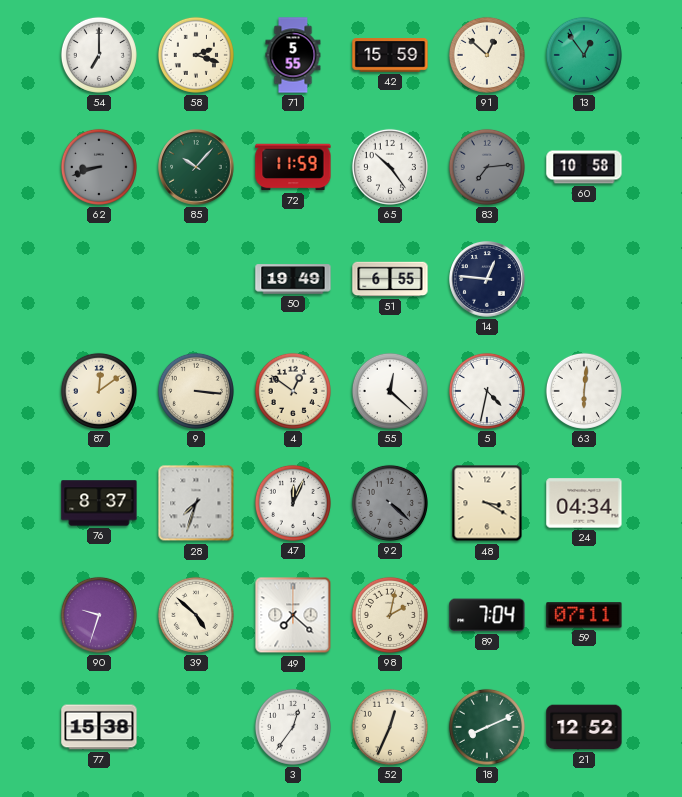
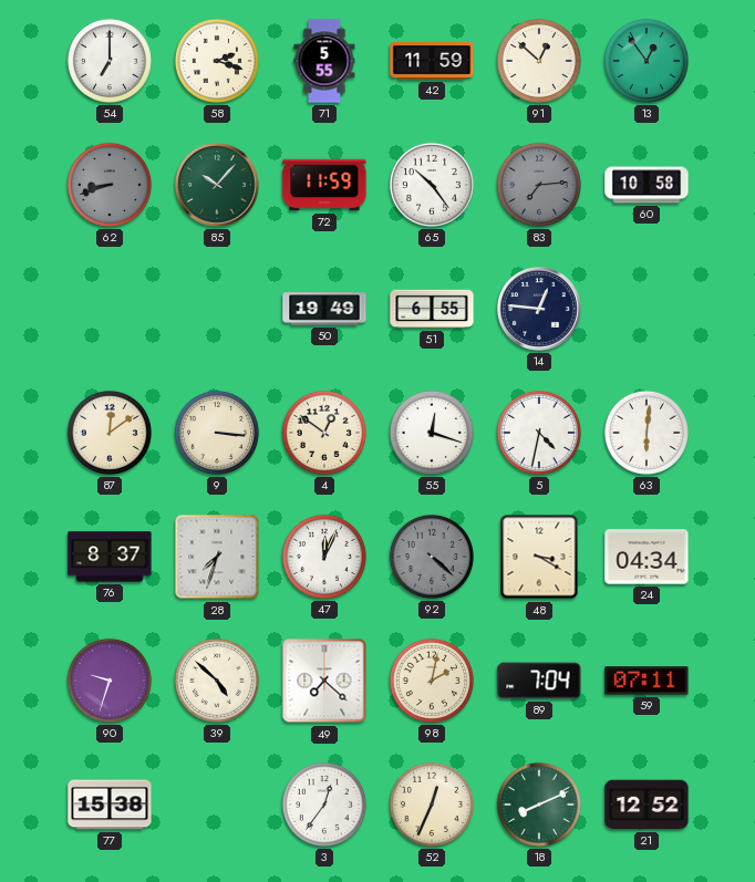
42: 15:59 -> 11:59
55: 12:22 -> 12:18
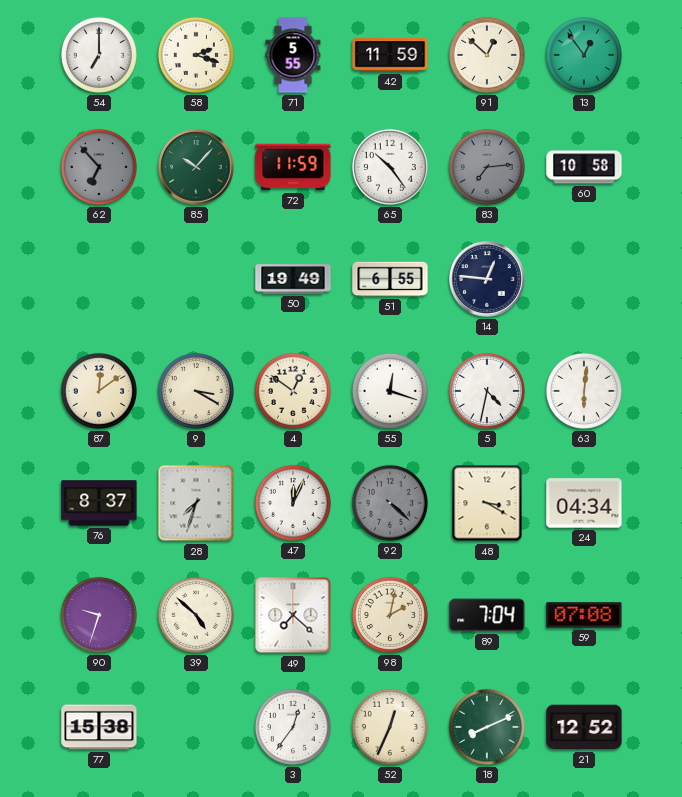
62: 8:42 -> 6:53
9: 3:16 -> 3:20
59: 07:11 -> 07:08
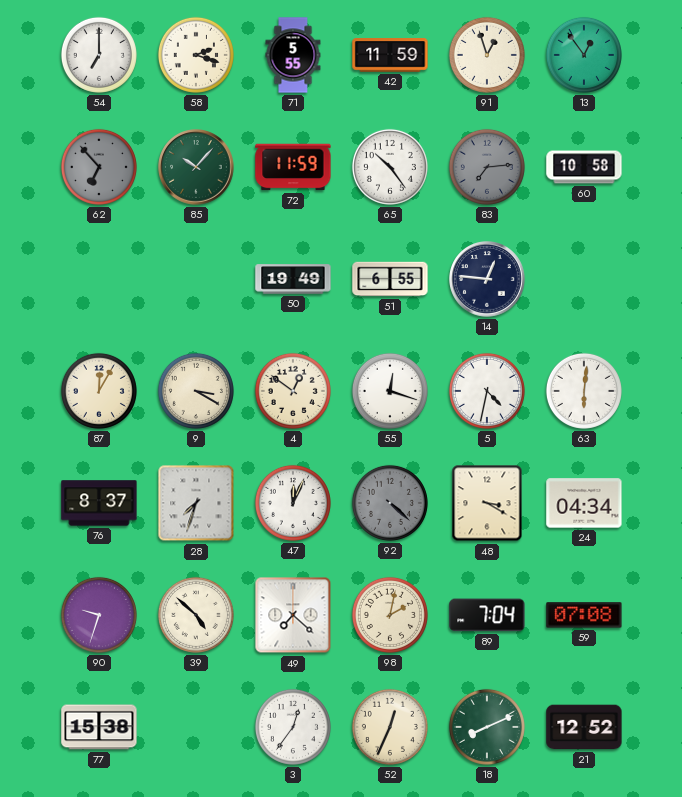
91: 12:52 -> 12:57
87: 12:09 -> 12:05
